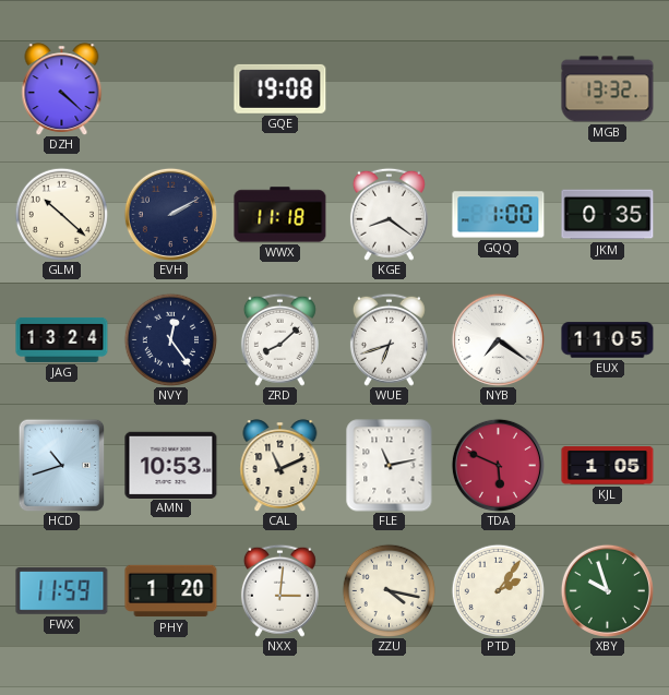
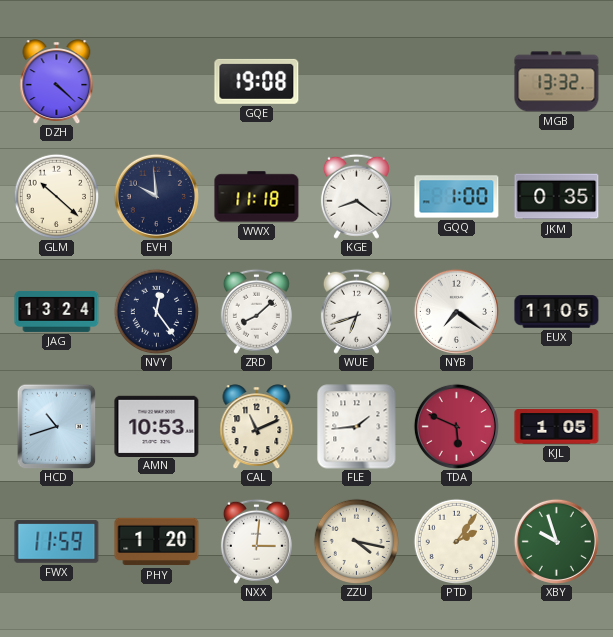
EVH: 2:10 -> 9:59
FLE: 11:13 -> 1:44
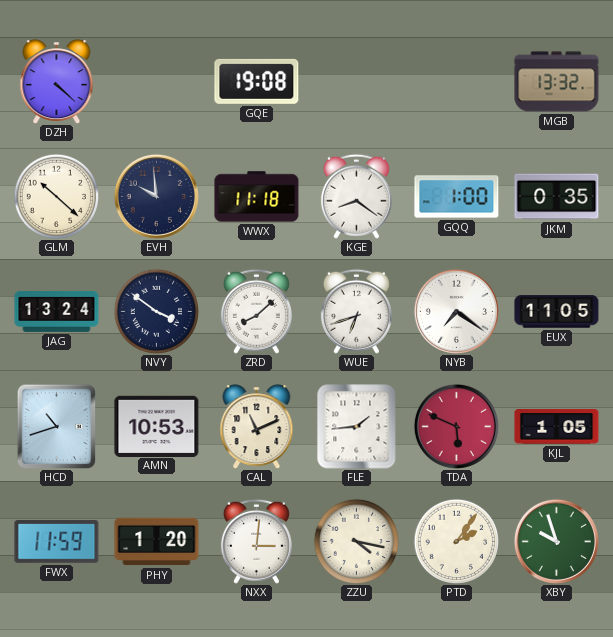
NVY: 12:24 -> 3:51
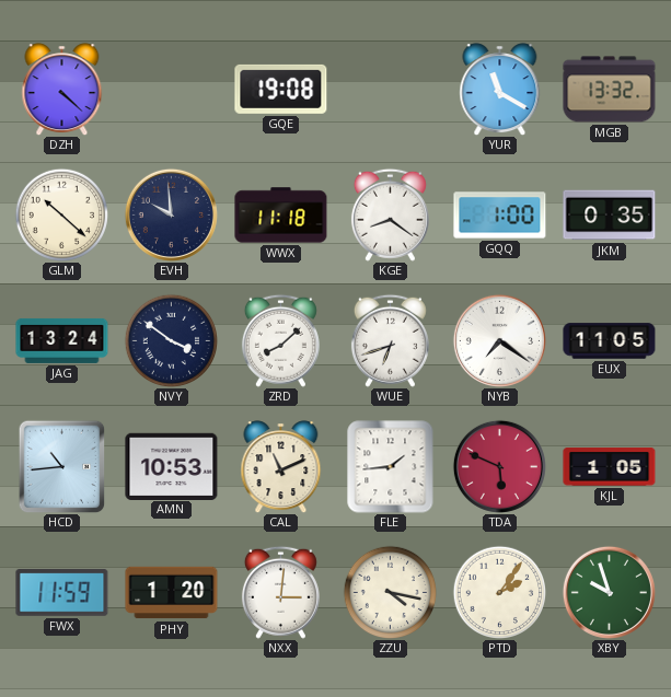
YUR: none -> 11:20
HCD: 10:42 -> 10:44
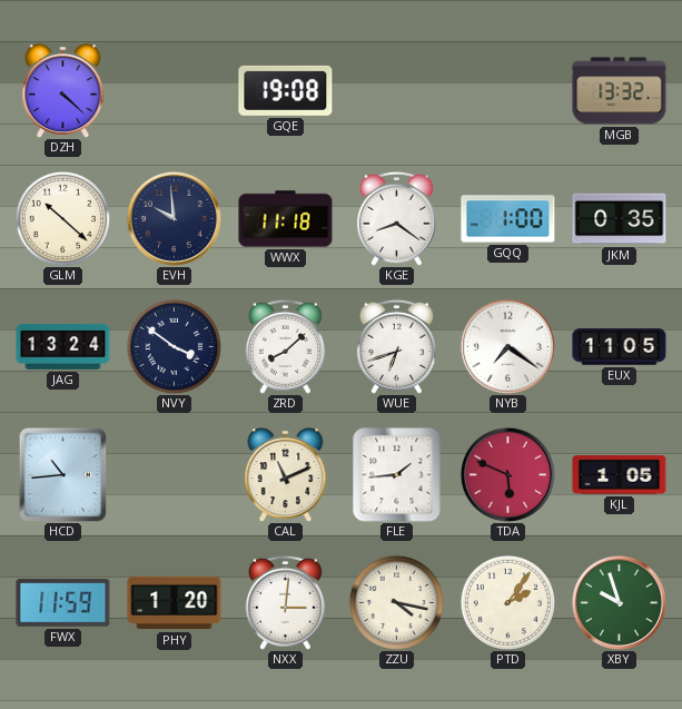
YUR: 11:20 -> none
AMN: 10:53 -> none
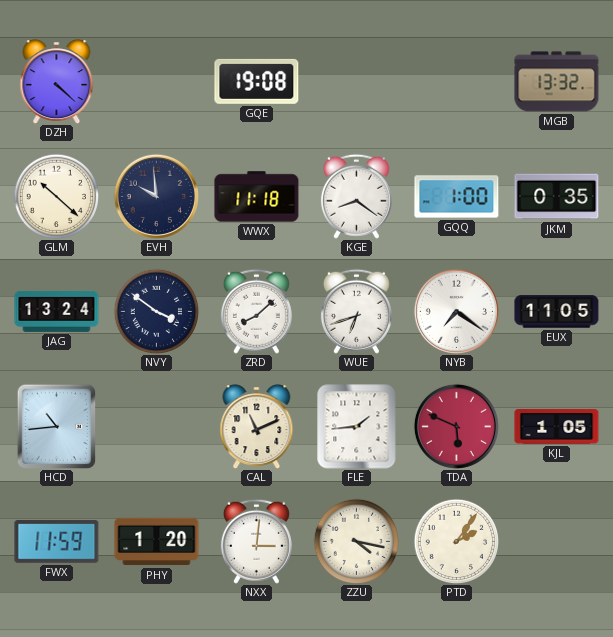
XBY: 9:57 -> none
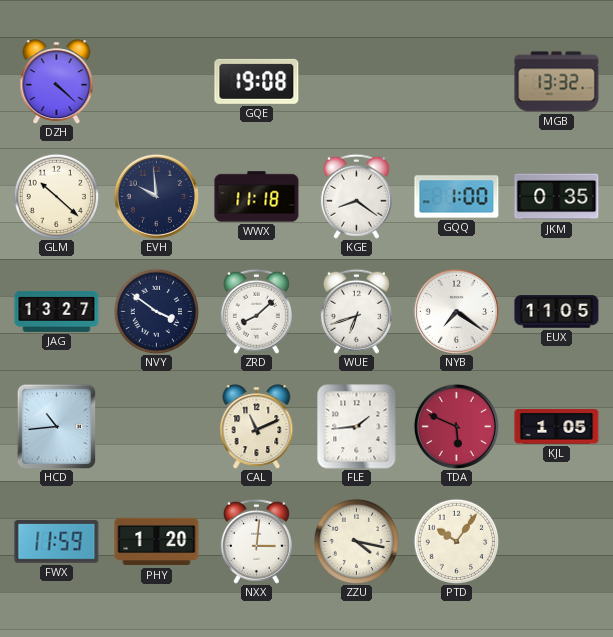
JAG: 13:24 -> 13:27
PTD: 2:06 -> 10:06
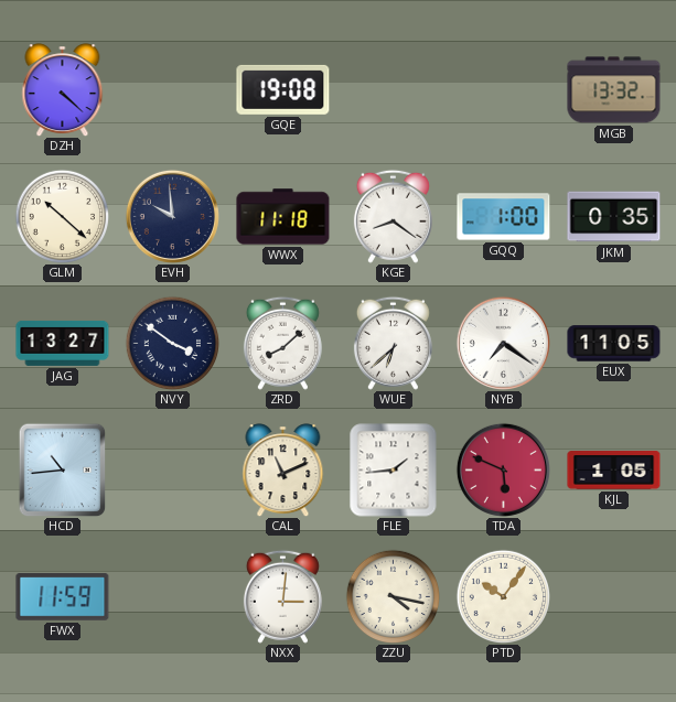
WUE: 6:42 -> 6:38
PHY: 1:20 -> none
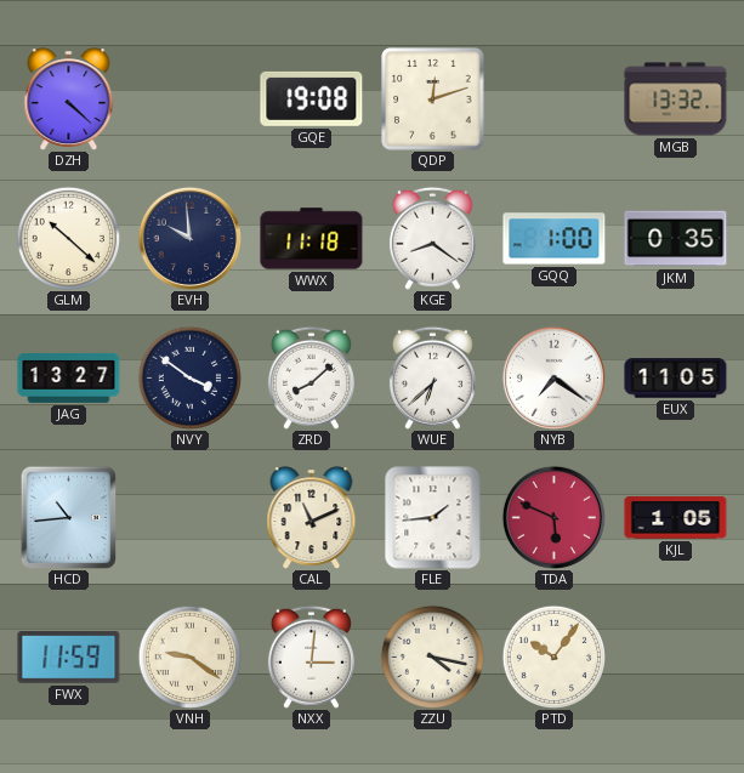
QDP: none -> 12:12
VNH: none -> 9:21
